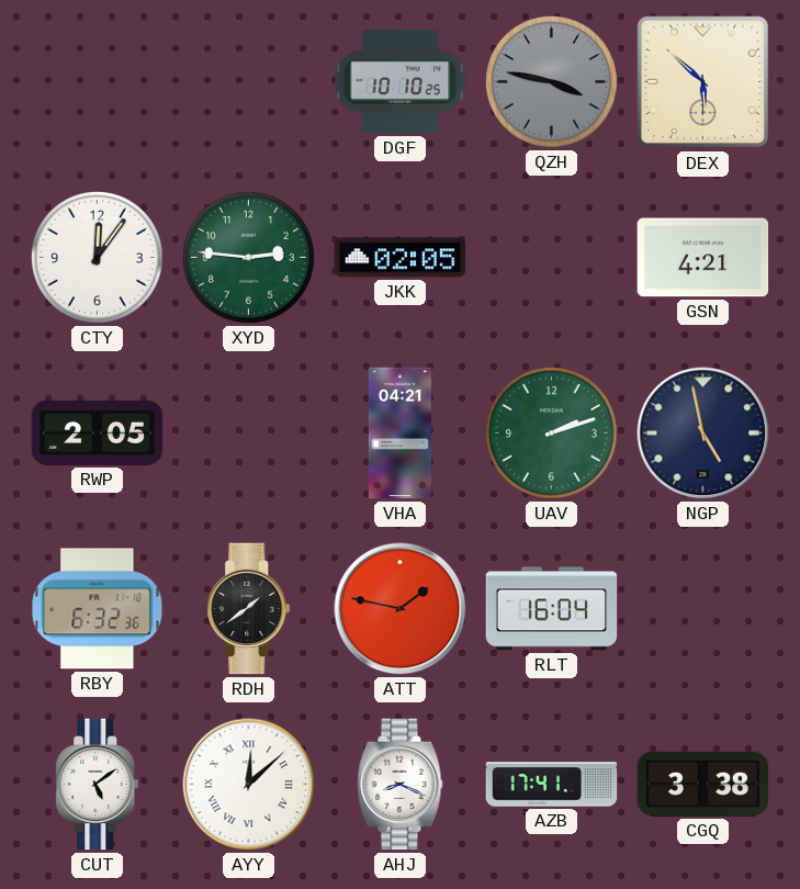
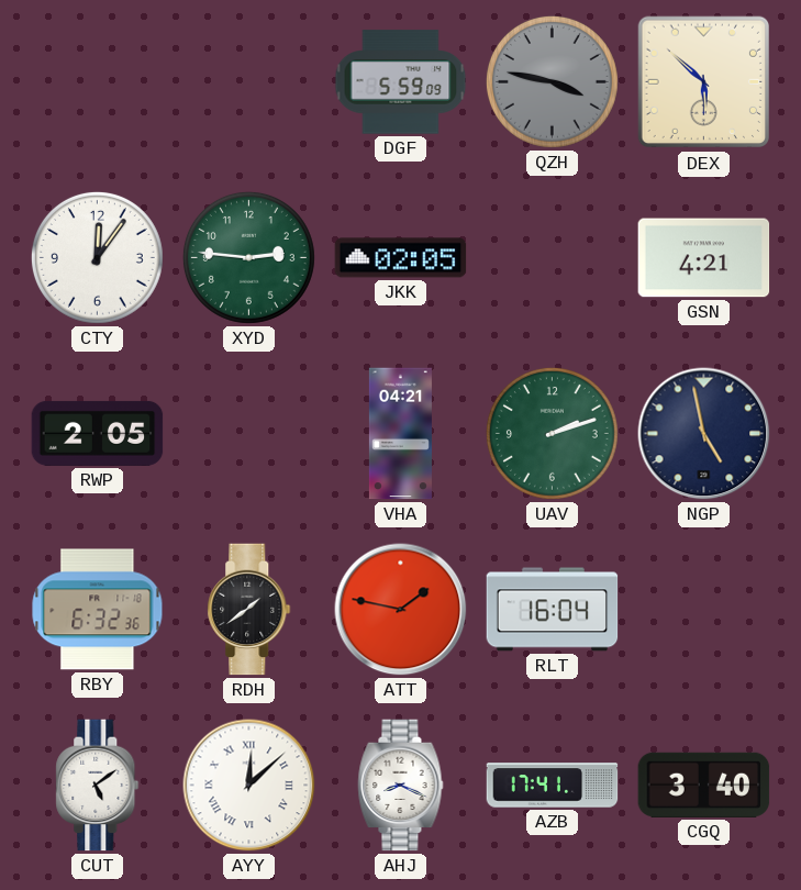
DGF: 10:10 -> 5:59
CGQ: 3:38 -> 3:40
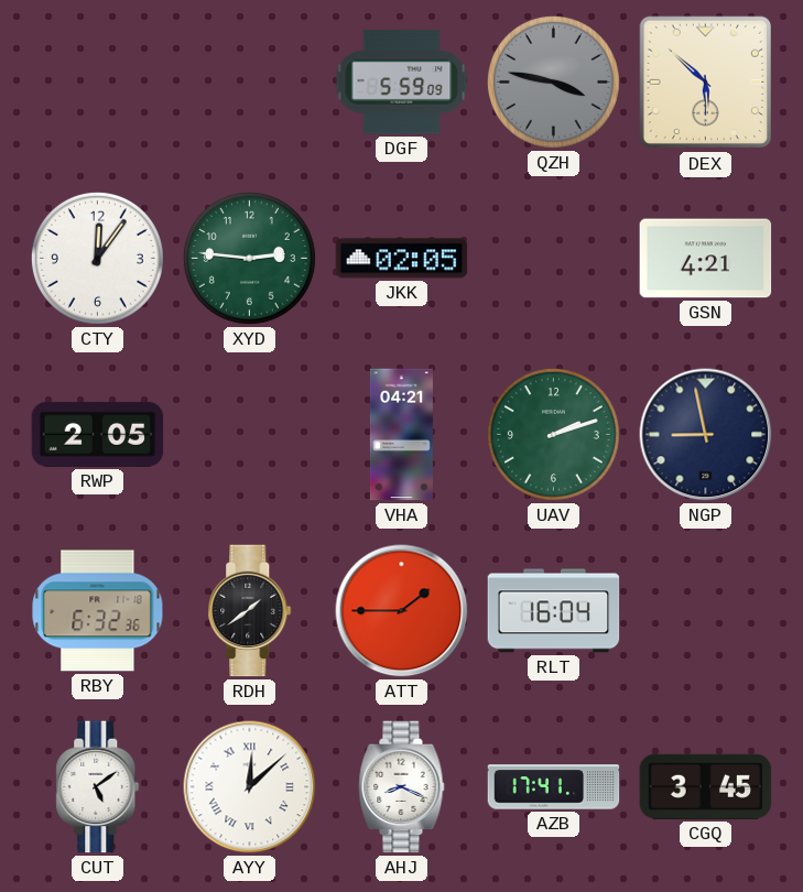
NGP: 4:58 -> 8:58
ATT: 1:47 -> 1:45
CGQ: 3:40 -> 3:45
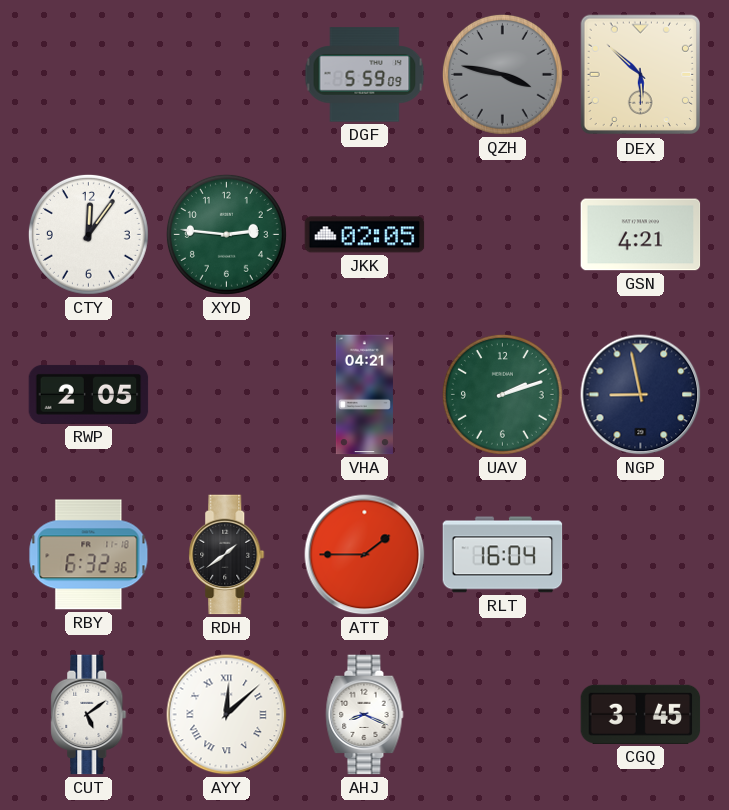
AZB: 17:41 -> none
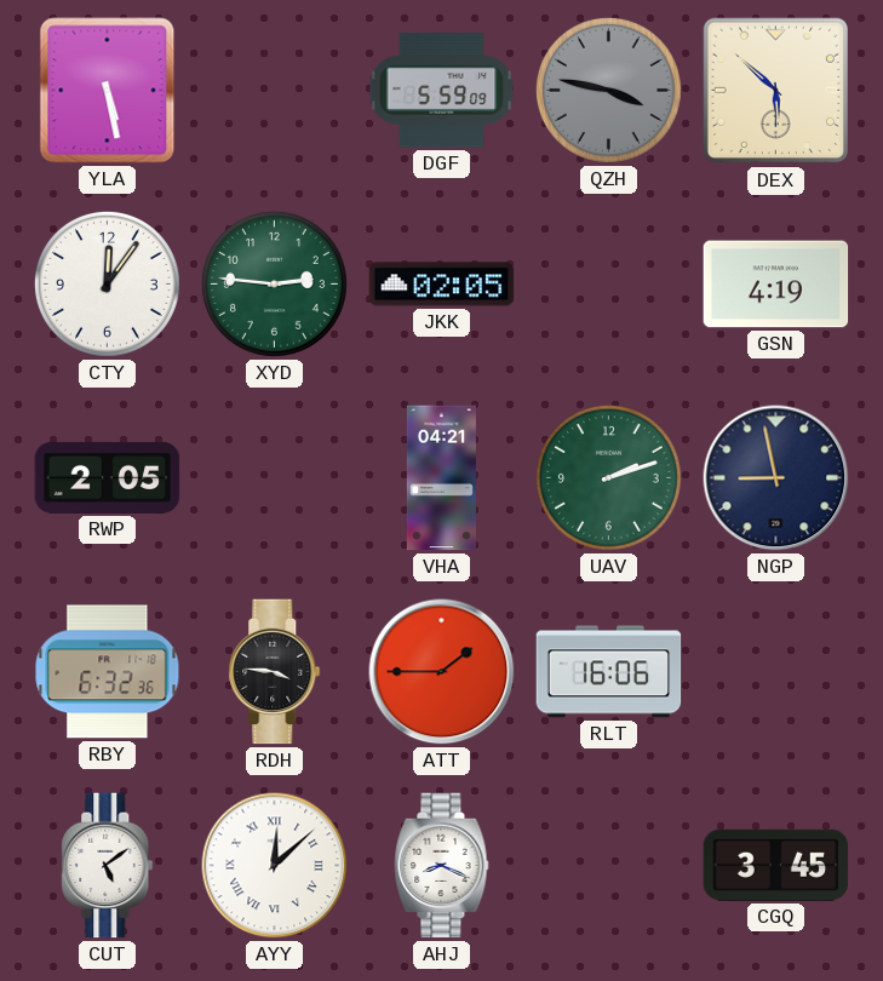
YLA: none -> 5:28
GSN: 4:21 -> 4:19
RDH: 1:39 -> 3:46
RLT: 16:04 -> 16:06
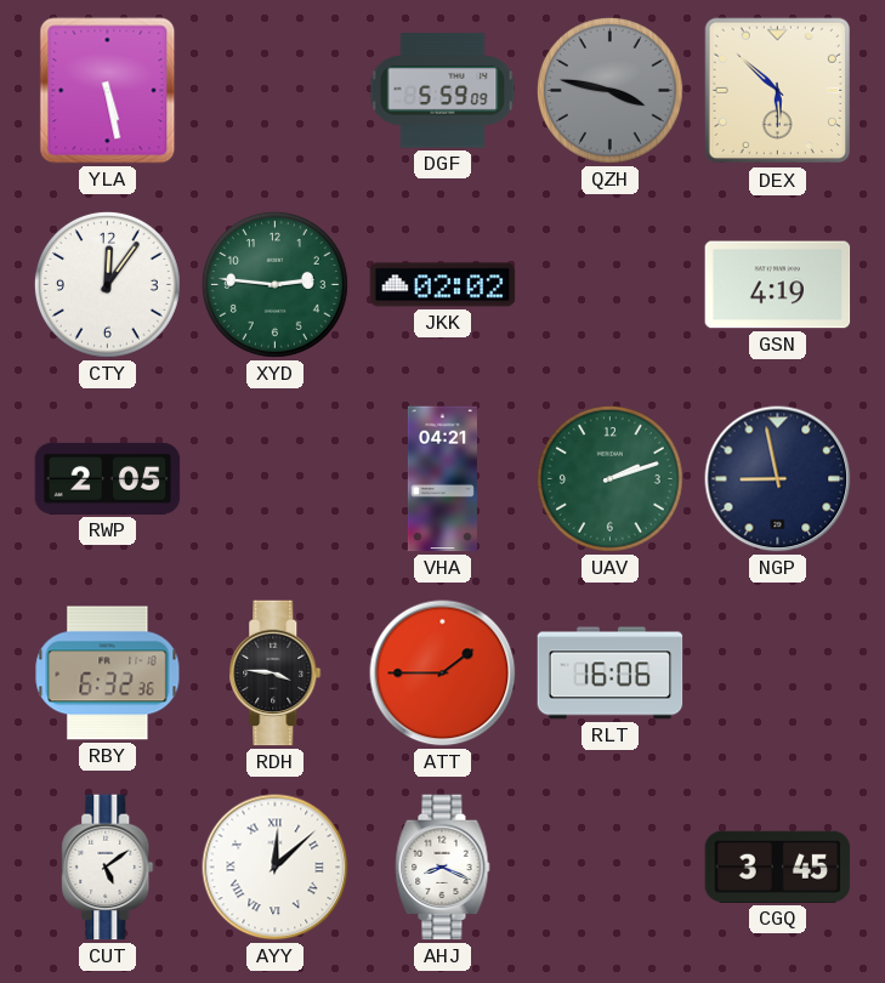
JKK: 02:05 -> 02:02
